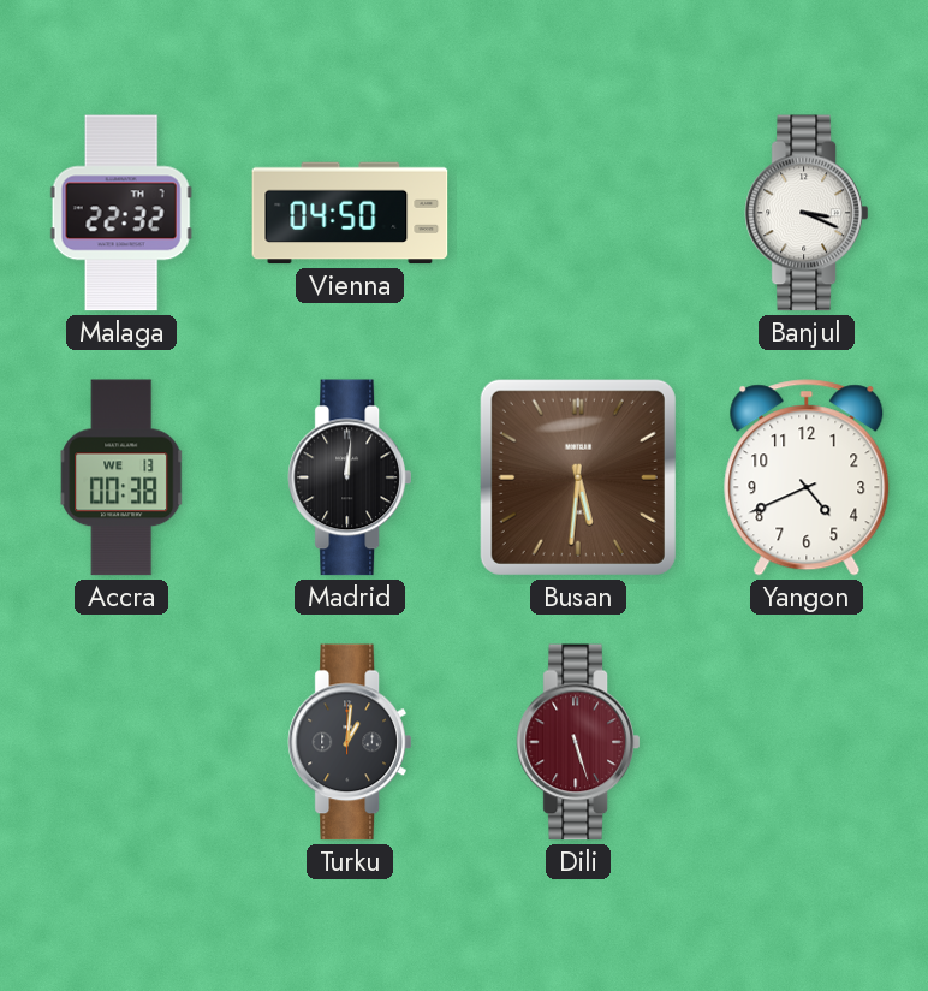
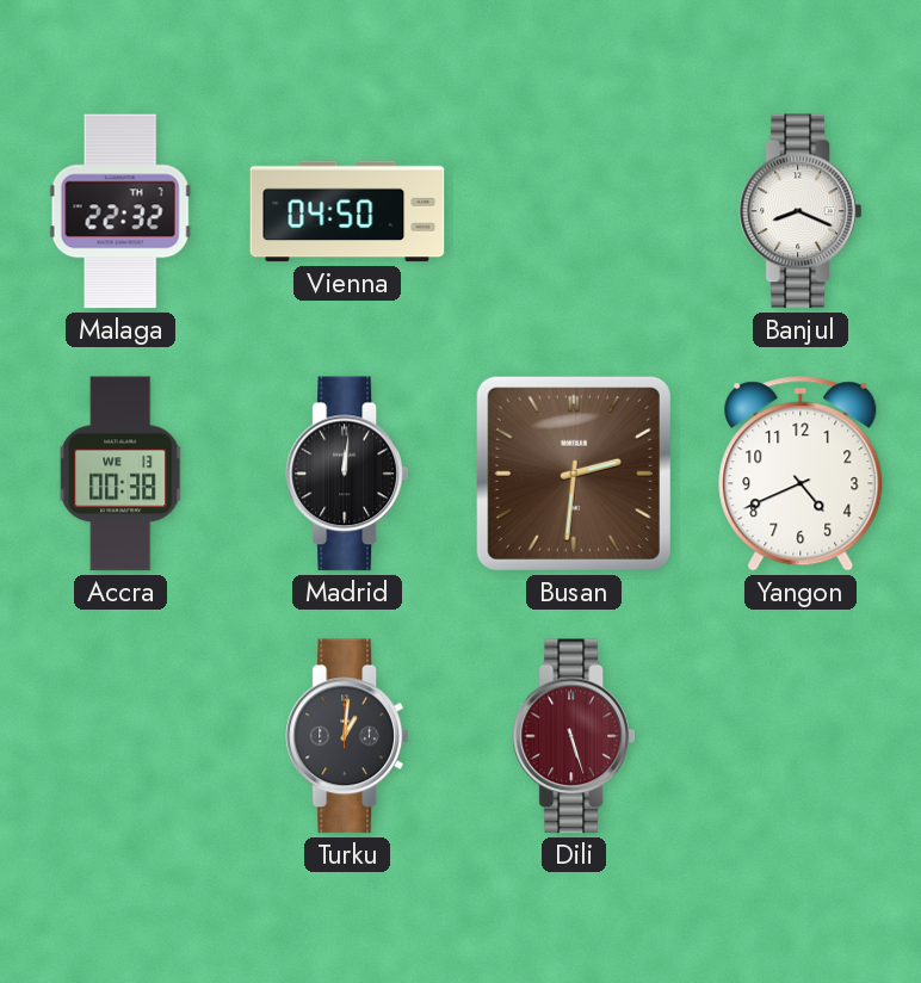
Banjul: 3:19 -> 8:19
Busan: 5:31 -> 2:31
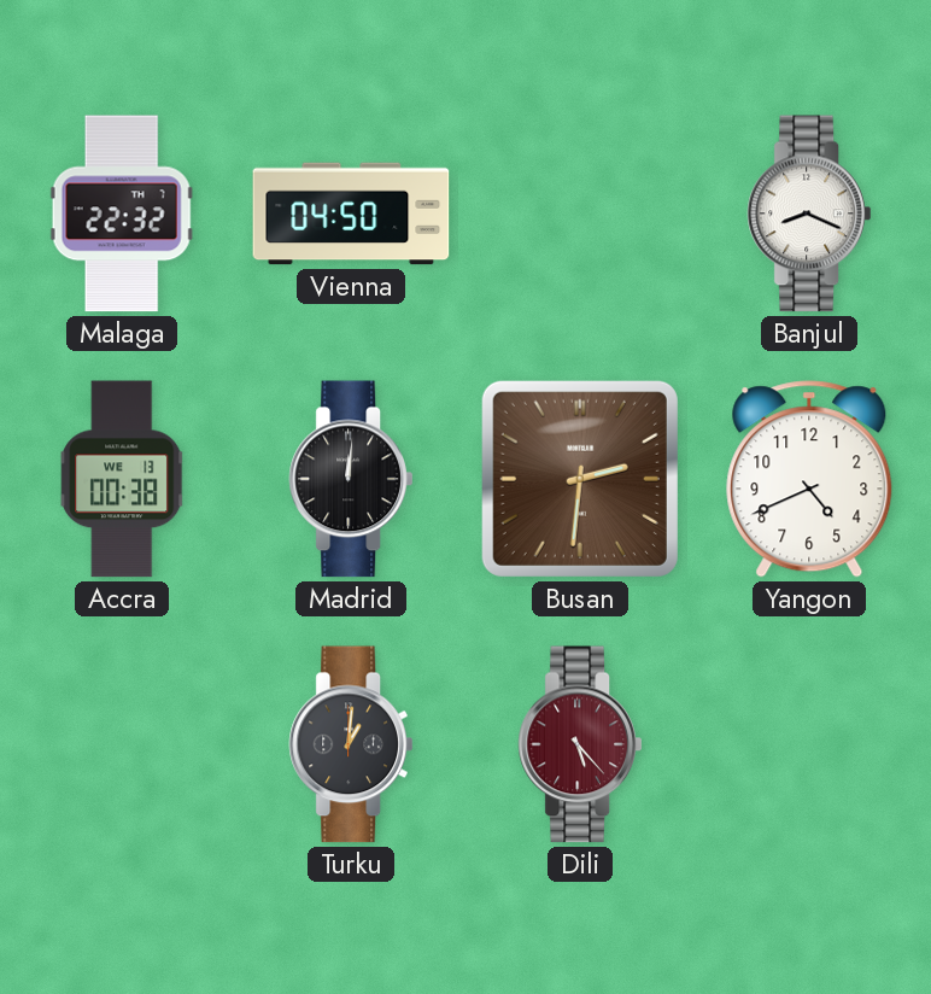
Dili: 5:27 -> 5:23
